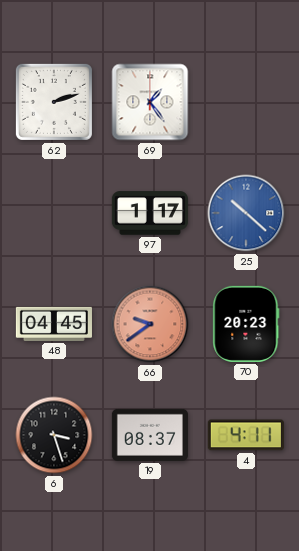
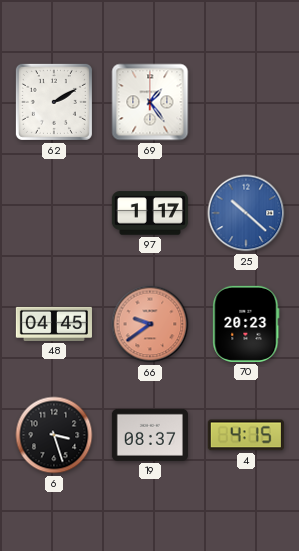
62: 2:12 -> 2:10
4: 4:11 -> 4:15
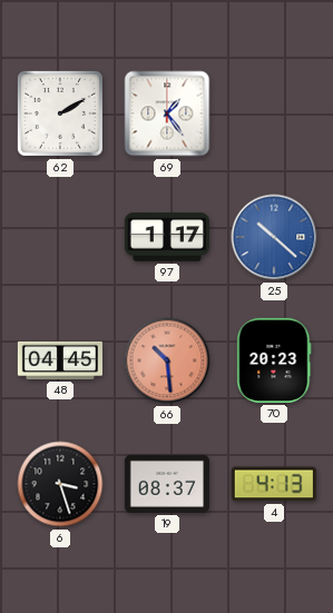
66: 9:39 -> 10:29
4: 4:15 -> 4:13
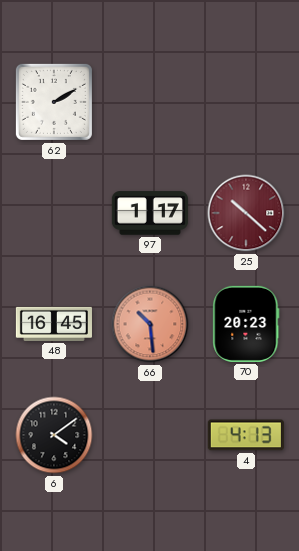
69: 1:24 -> none
25 dial: blue -> burgundy
48: 04:45 -> 16:45
6: 3:27 -> 4:09
19: 08:37 -> none
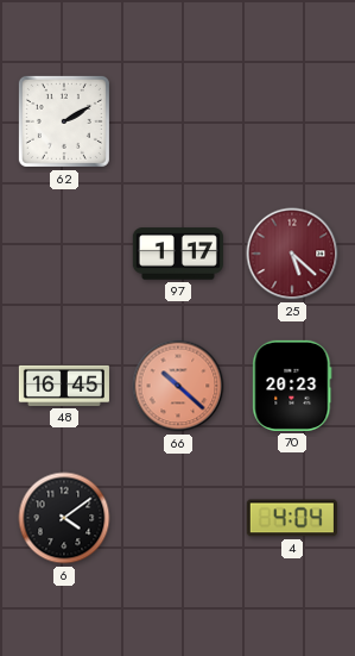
25: 10:22 -> 5:22
66: 10:29 -> 10:22
4: 4:13 -> 4:04
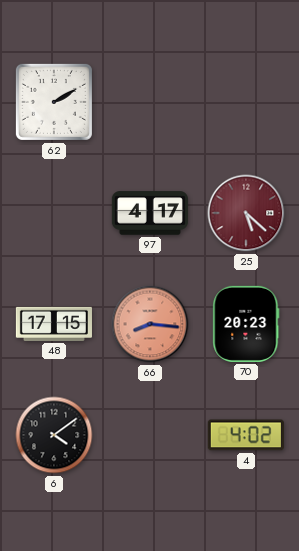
97: 1:17 -> 4:17
48: 16:45 -> 17:15
66: 10:22 -> 8:16
4: 4:04 -> 4:02
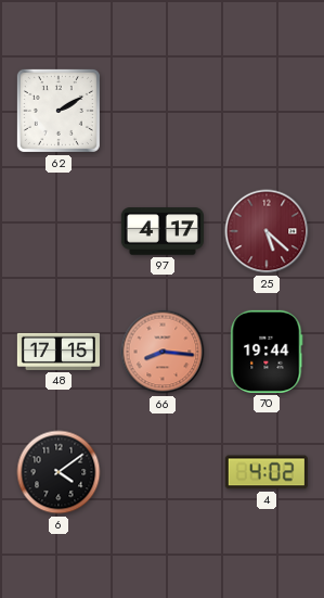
70: 20:23 -> 19:44
